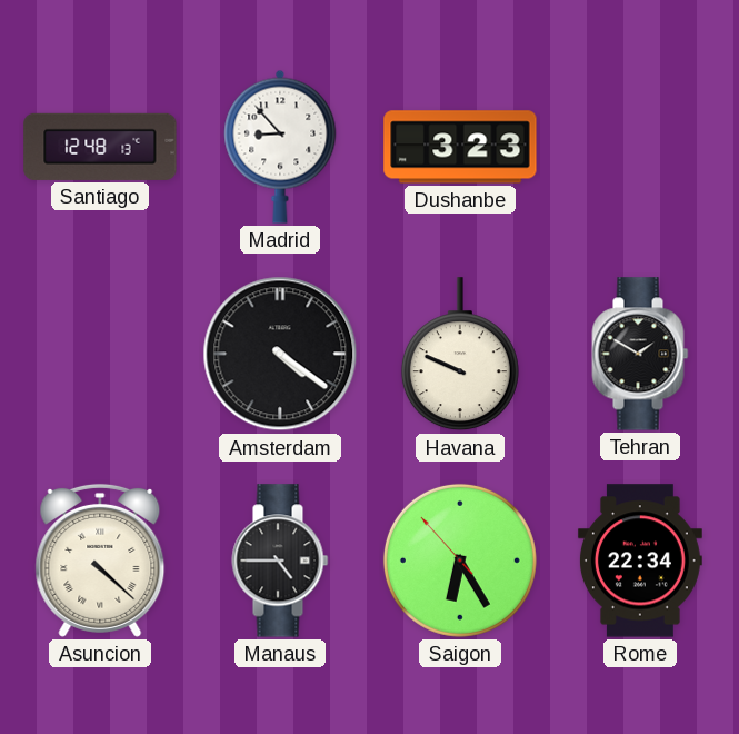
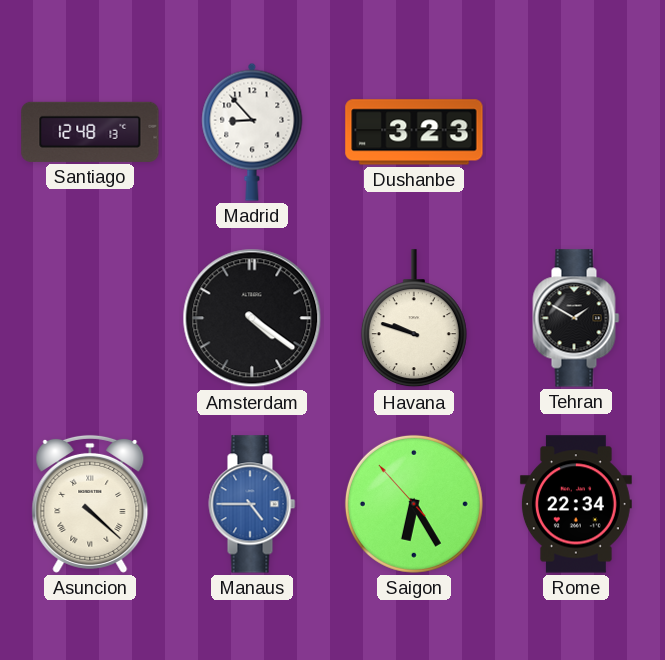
Havana: 9:49 -> 9:48
Manaus dial: black -> blue
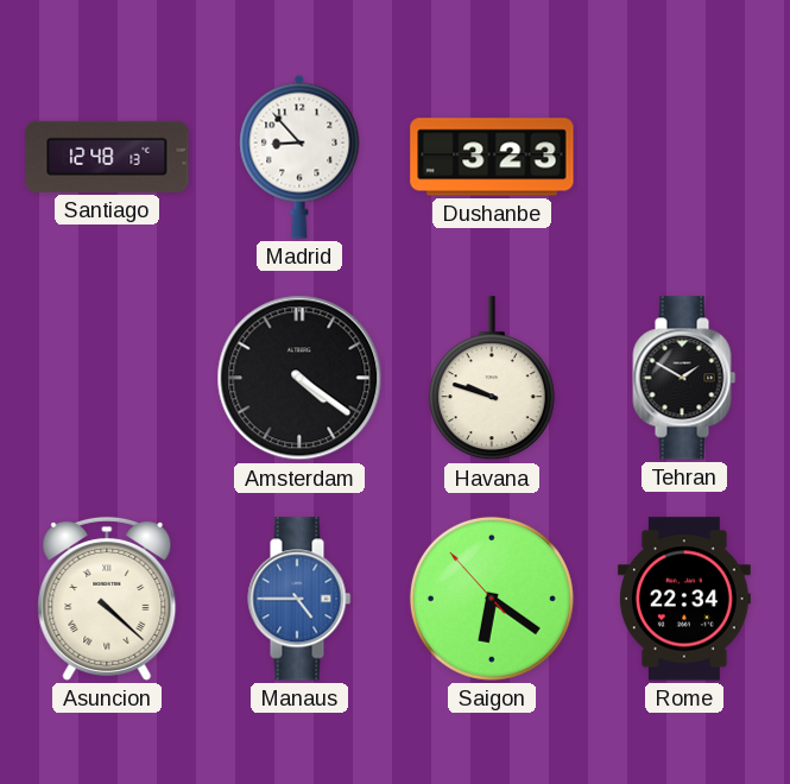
Saigon: 6:24 -> 6:20
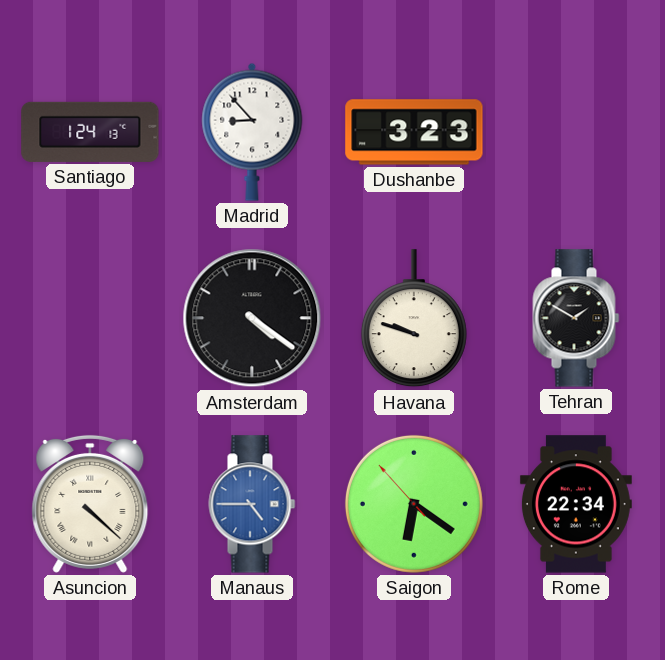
Santiago: 12:48 -> 1:24
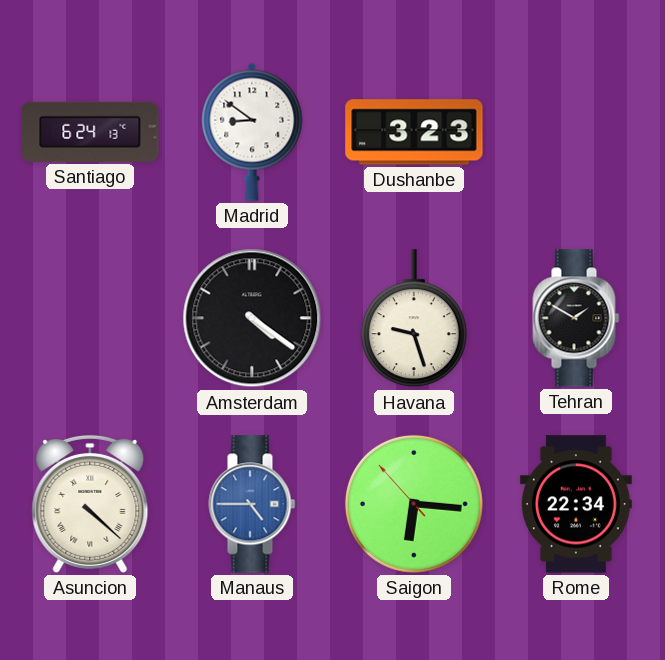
Santiago: 1:24 -> 6:24
Madrid: 8:53 -> 8:51
Havana: 9:48 -> 9:27
Saigon: 6:20 -> 6:15
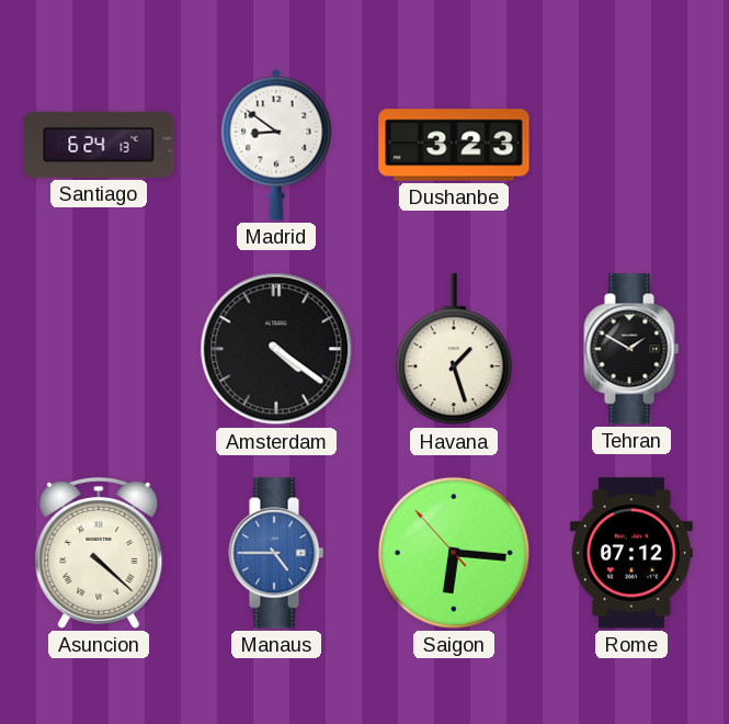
Havana: 9:27 -> 1:27
Rome: 22:34 -> 07:12
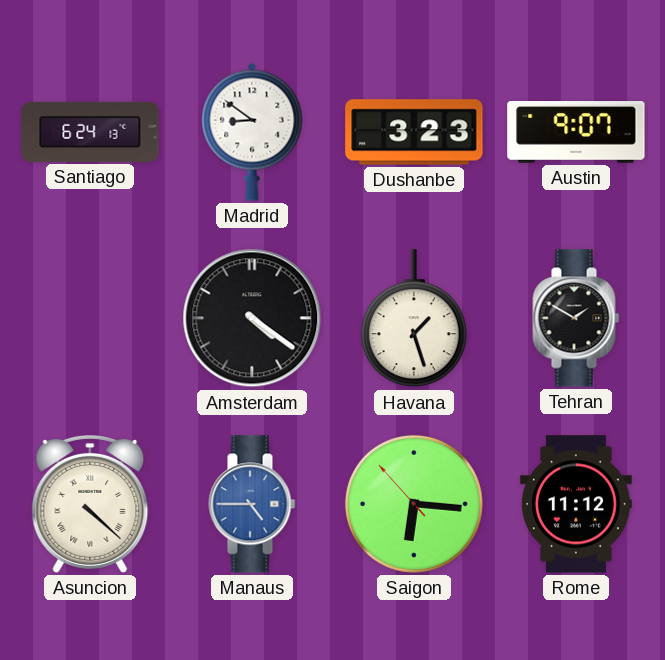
Austin: none -> 9:07
Rome: 07:12 -> 11:12
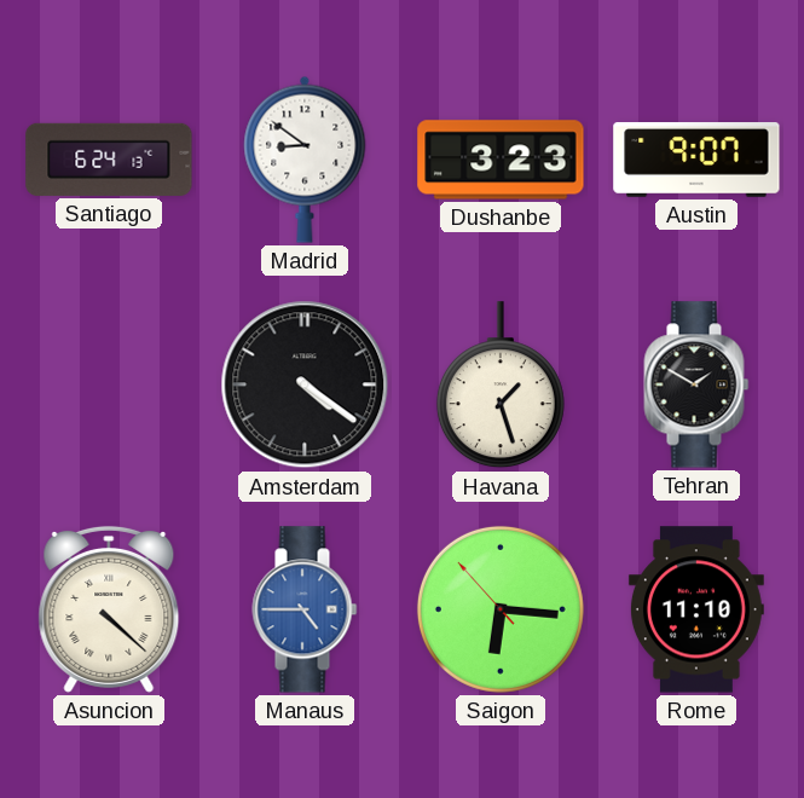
Rome: 11:12 -> 11:10
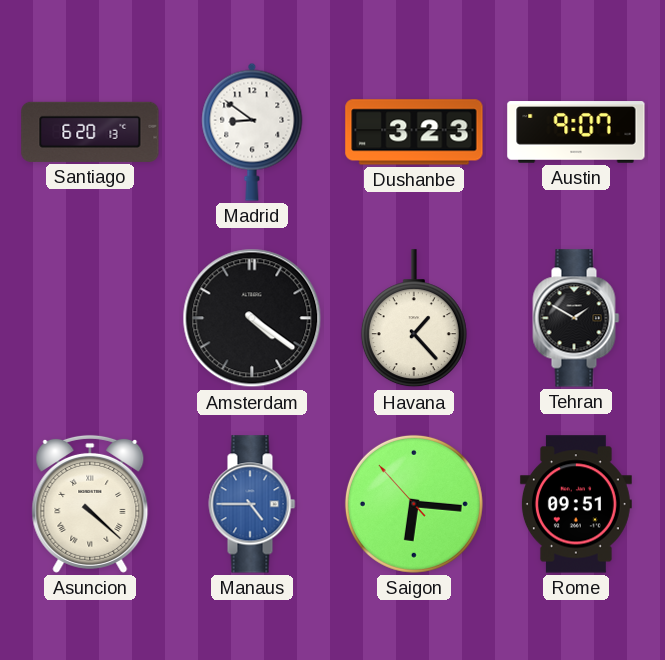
Santiago: 6:24 -> 6:20
Havana: 1:27 -> 1:23
Rome: 11:10 -> 09:51
